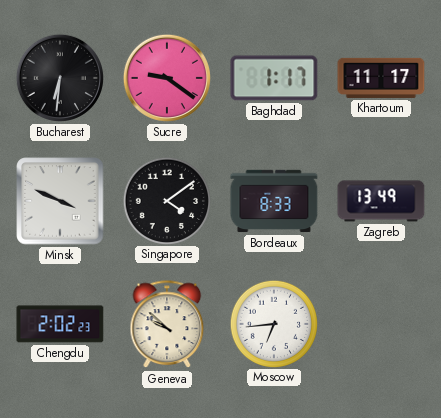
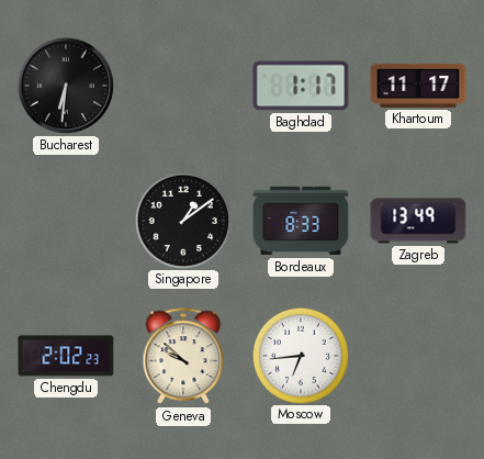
Sucre: 9:21 -> none
Minsk: 3:49 -> none
Singapore: 4:09 -> 1:09
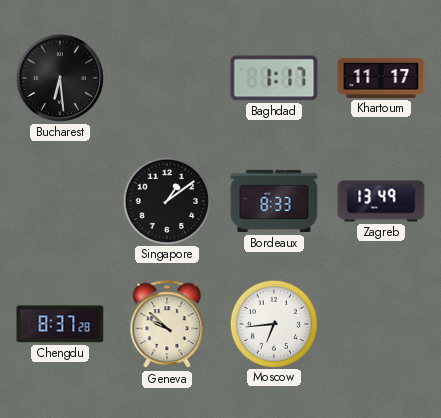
Bucharest: 6:31 -> 6:29
Chengdu: 2:02 -> 8:37
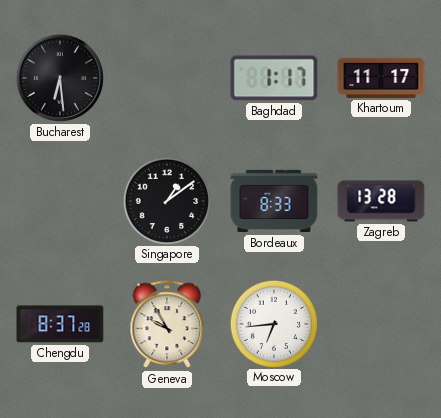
Zagreb: 13:49 -> 13:28
Geneva: 9:52 -> 9:55
